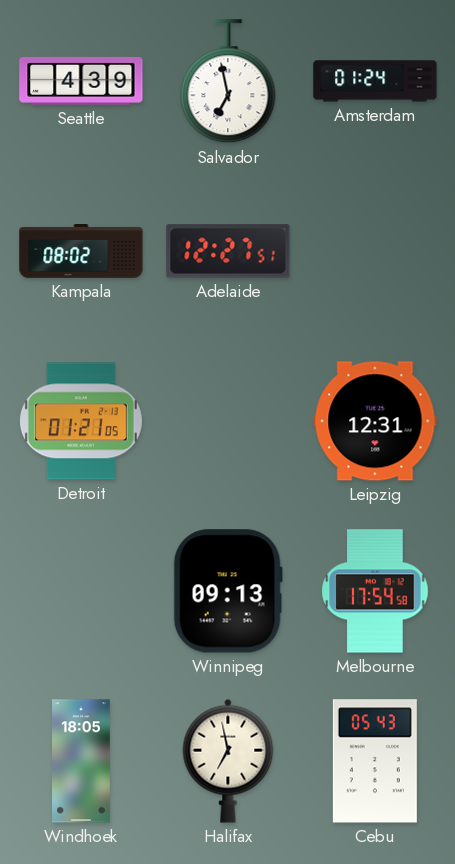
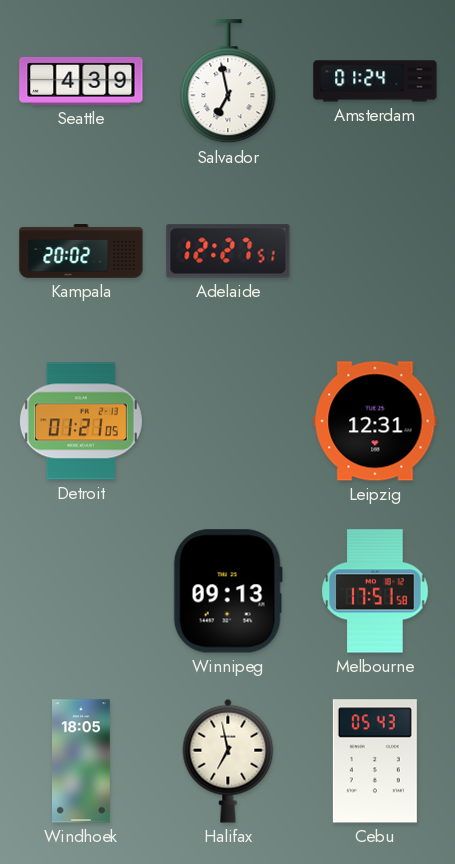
Kampala: 08:02 -> 20:02
Melbourne: 17:54 -> 17:51
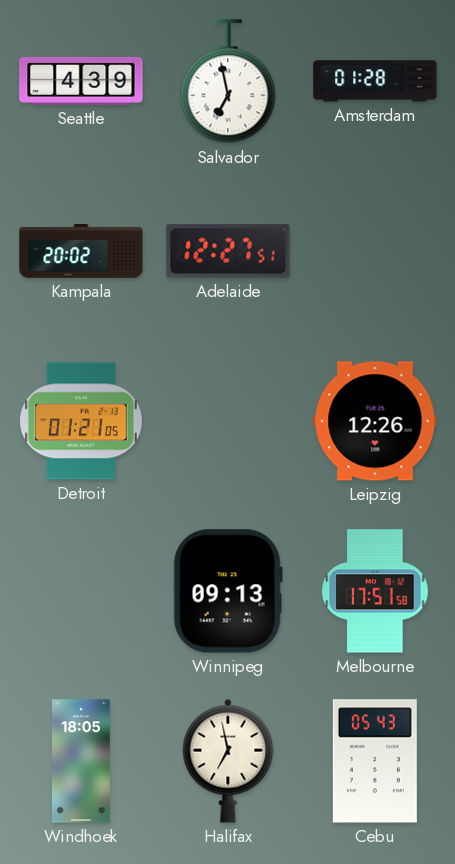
Amsterdam: 01:24 -> 01:28
Leipzig: 12:31 -> 12:26
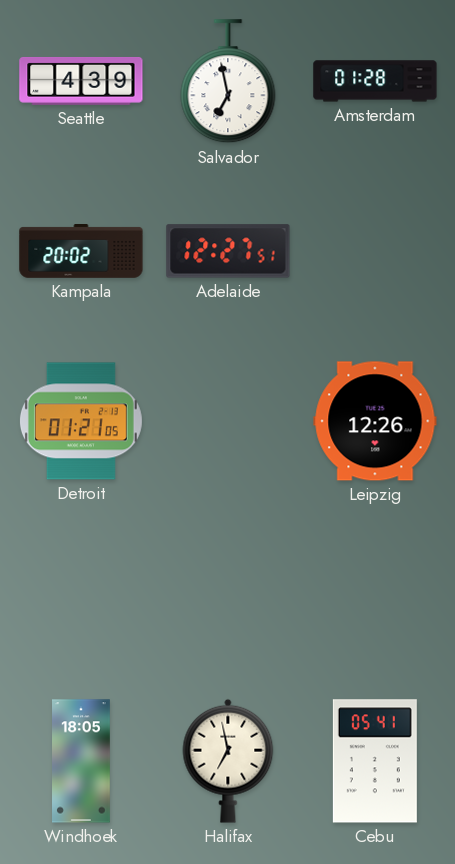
Winnipeg: 09:13 -> none
Melbourne: 17:51 -> none
Cebu: 05:43 -> 05:41
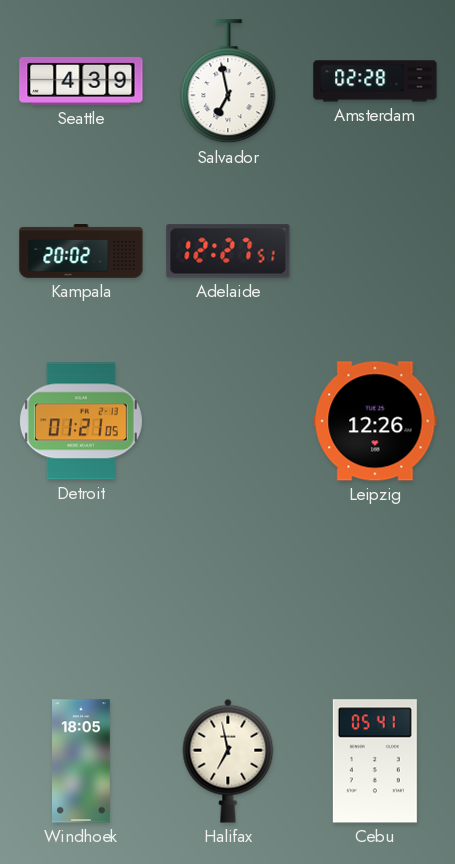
Amsterdam: 01:28 -> 02:28
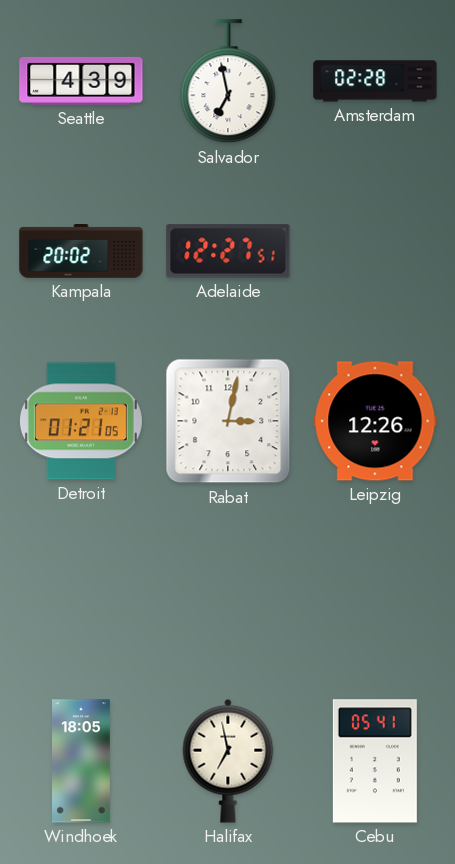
Rabat: none -> 3:02
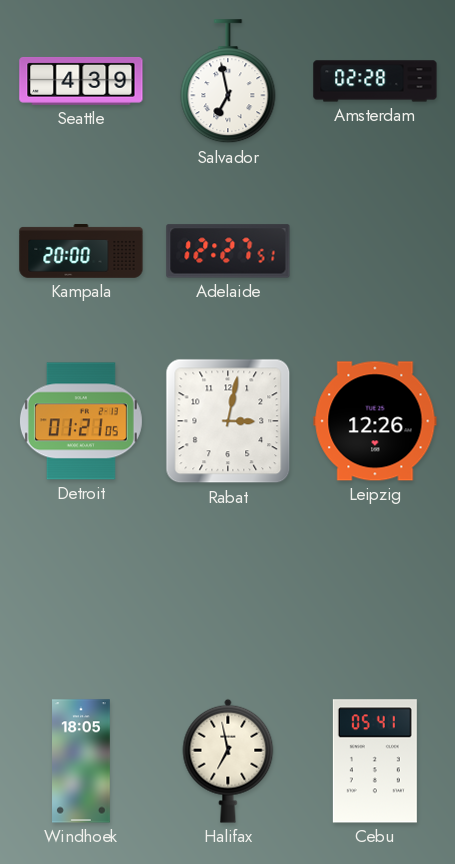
Kampala: 20:02 -> 20:00
